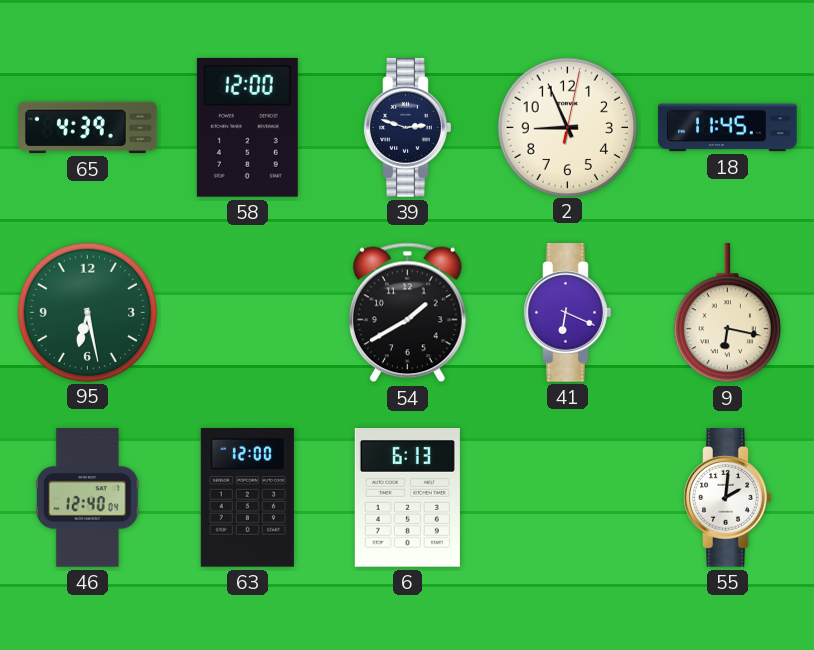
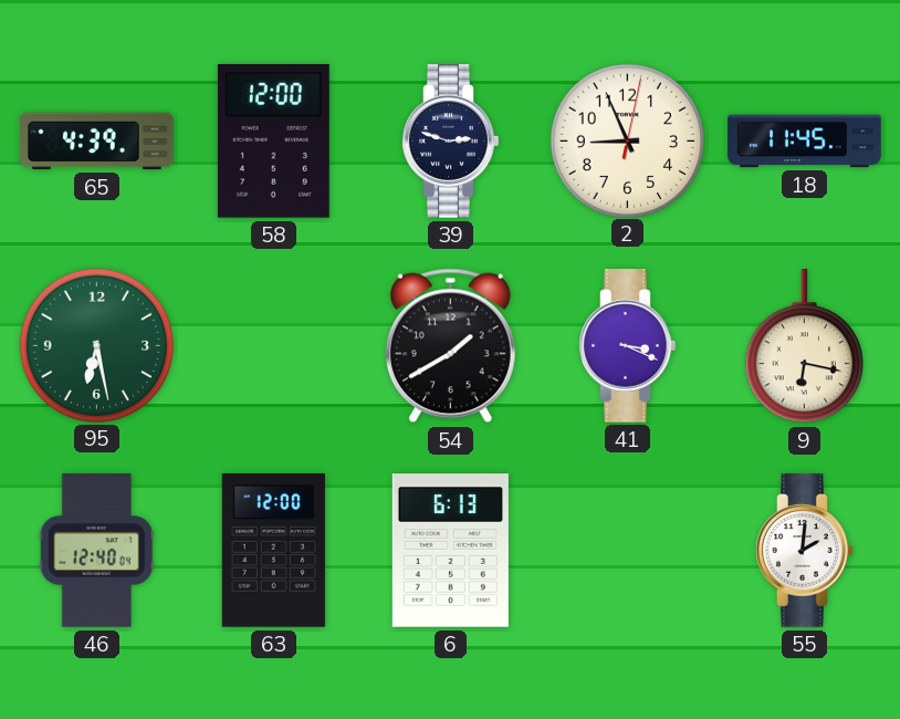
41: 6:19 -> 3:19
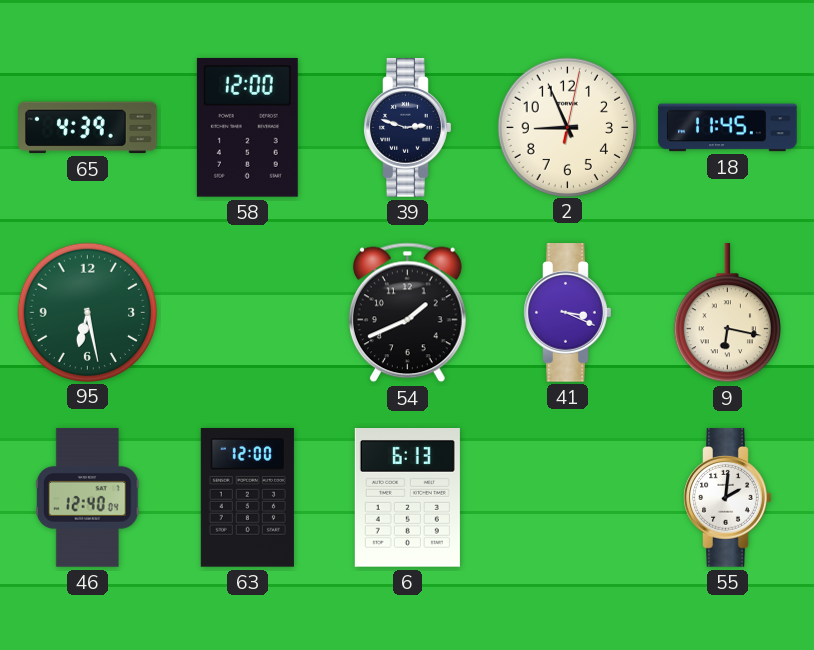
54: 1:40 -> 1:41
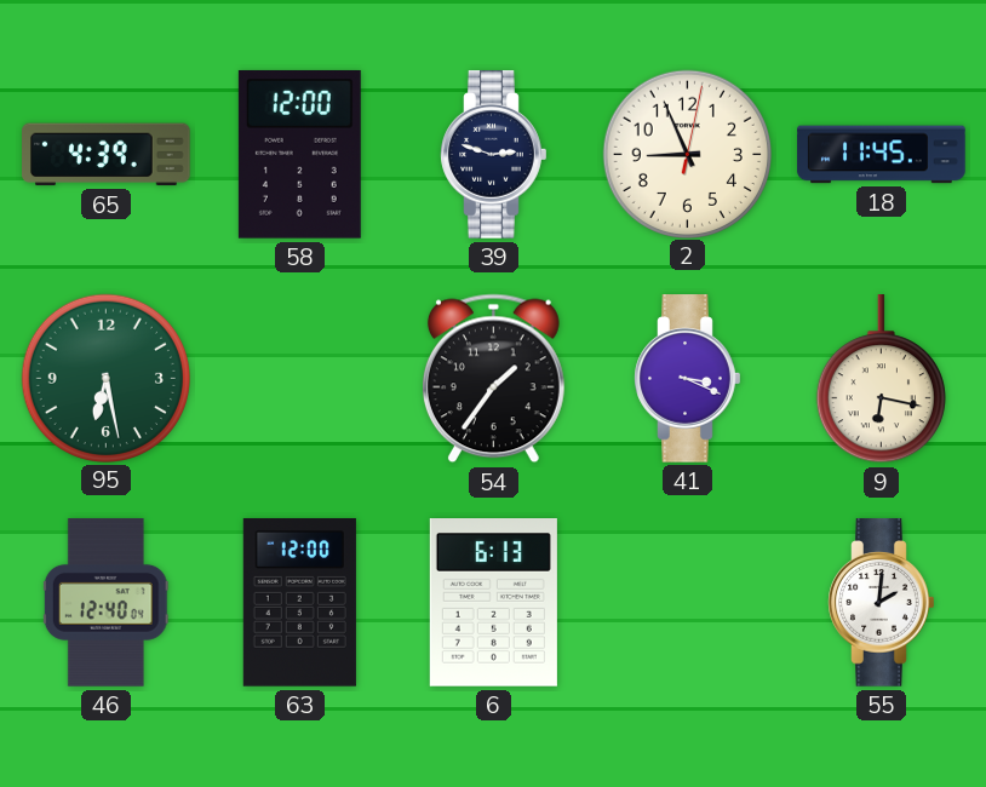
54: 1:41 -> 1:36
